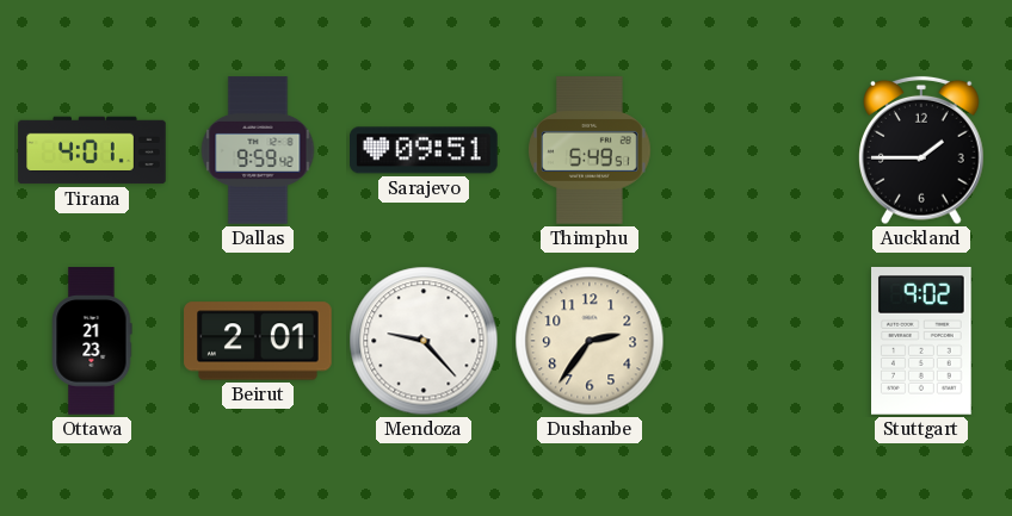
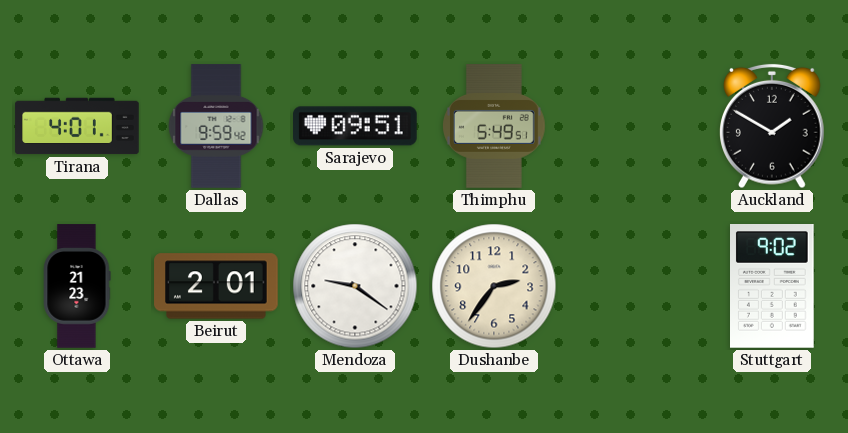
Auckland: 1:45 -> 1:50
Mendoza: 9:23 -> 9:21
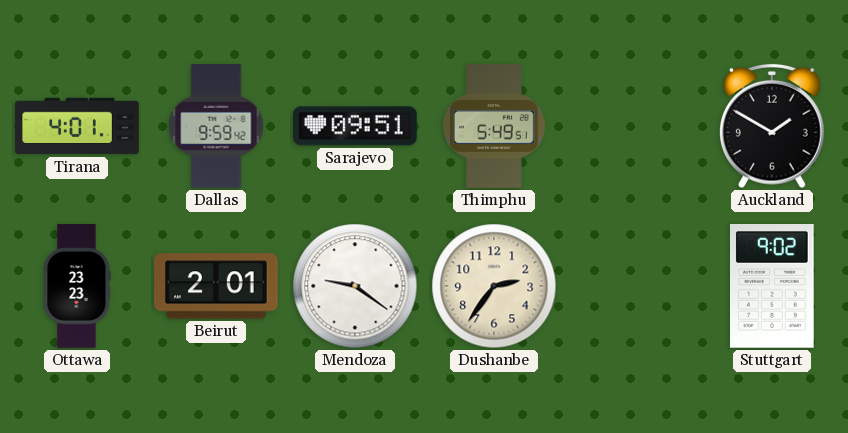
Ottawa: 21:23 -> 23:23
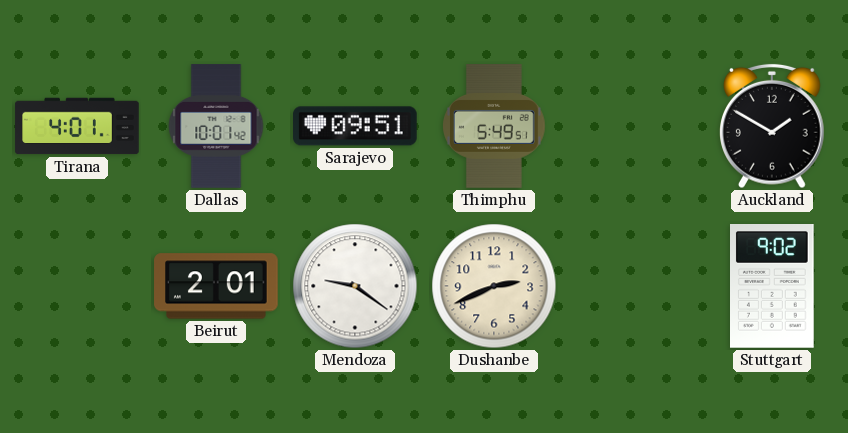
Dallas: 9:59 -> 10:01
Ottawa: 23:23 -> none
Dushanbe: 2:36 -> 2:41
